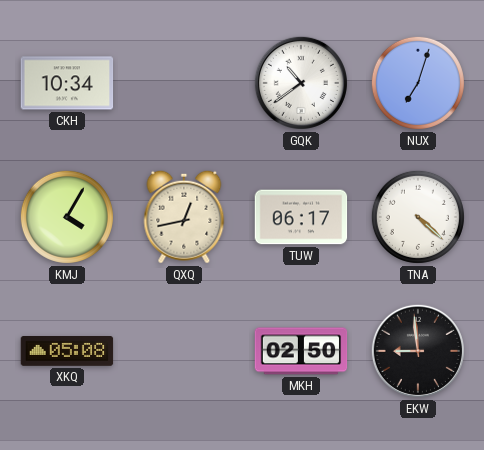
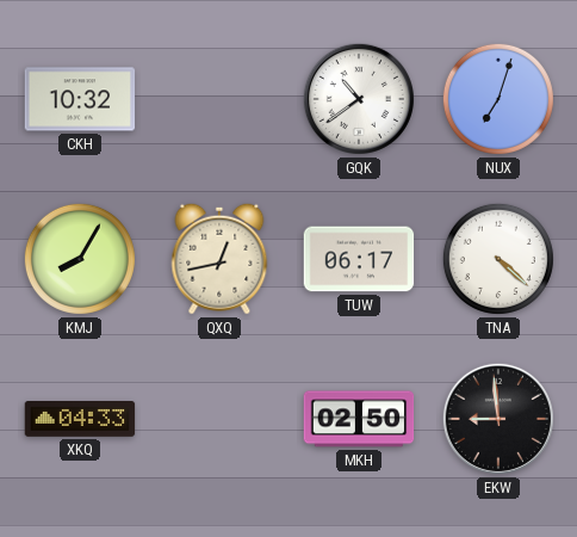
CKH: 10:34 -> 10:32
KMJ: 4:05 -> 8:05
XKQ: 05:08 -> 04:33
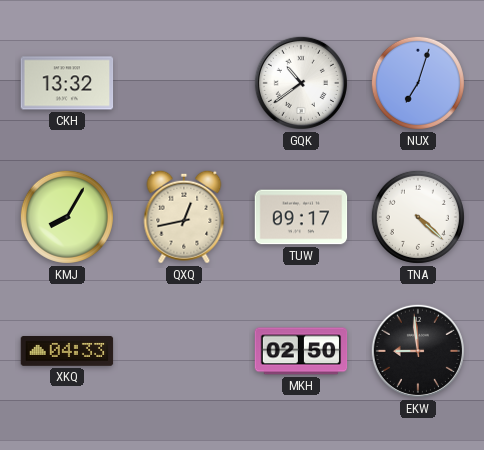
CKH: 10:32 -> 13:32
TUW: 06:17 -> 09:17
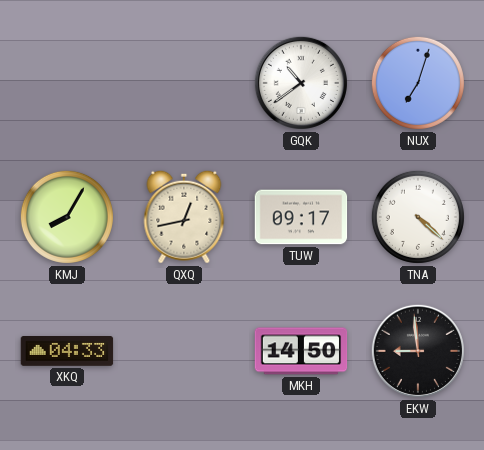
CKH: 13:32 -> none
MKH: 02:50 -> 14:50
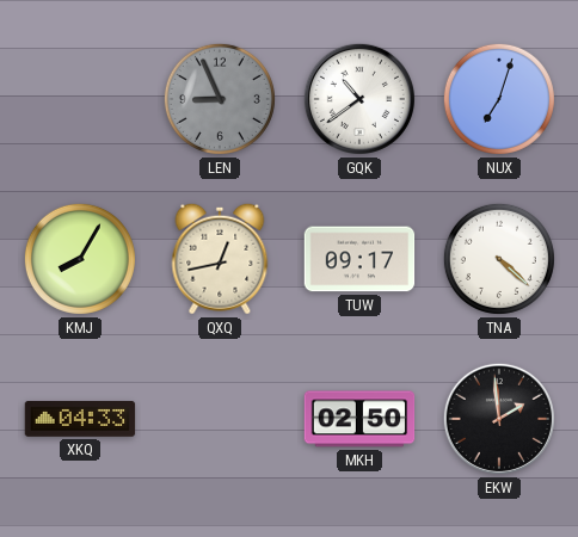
LEN: none -> 8:56
MKH: 14:50 -> 02:50
EKW: 8:59 -> 1:59
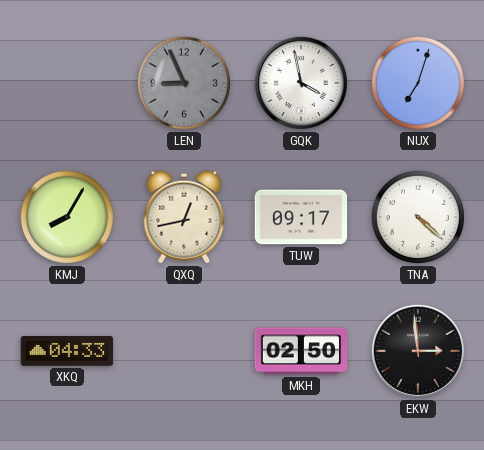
GQK: 10:39 -> 3:58
EKW: 1:59 -> 2:59
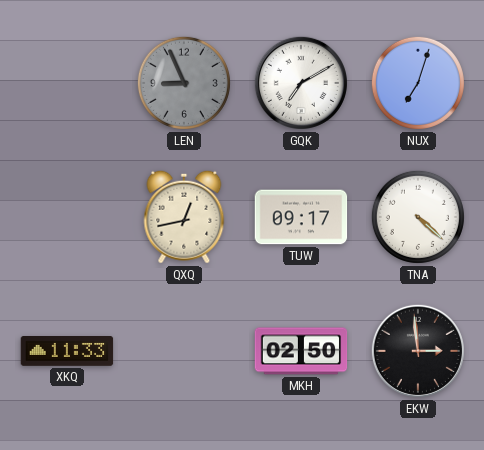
GQK: 3:58 -> 7:10
KMJ: 8:05 -> none
XKQ: 04:33 -> 11:33
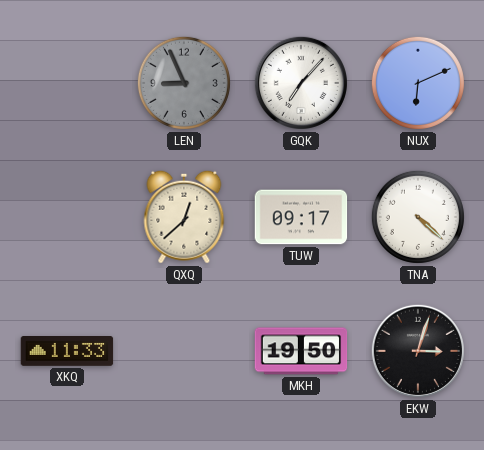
GQK: 7:10 -> 7:07
NUX: 7:03 -> 6:11
QXQ: 12:43 -> 12:38
MKH: 02:50 -> 19:50
EKW: 2:59 -> 3:03
